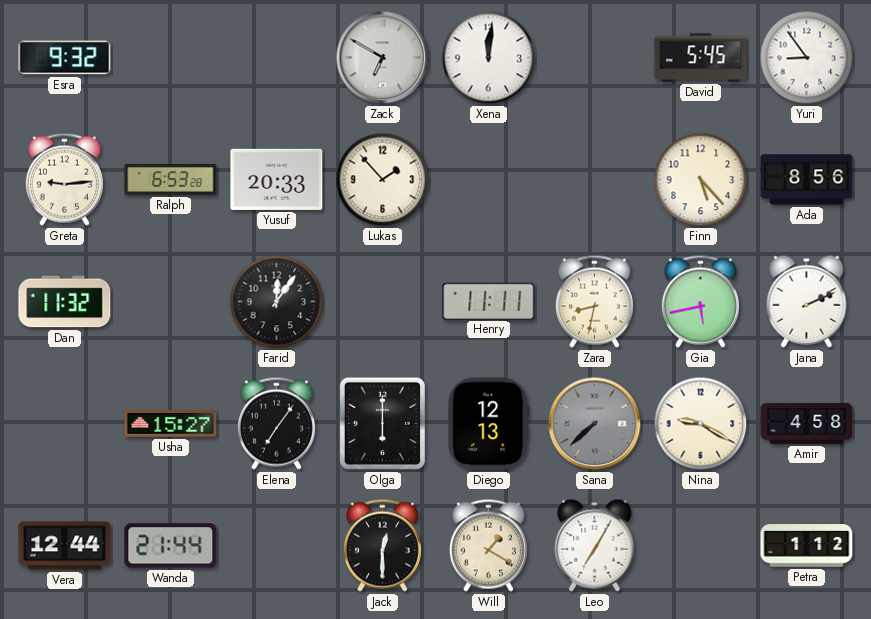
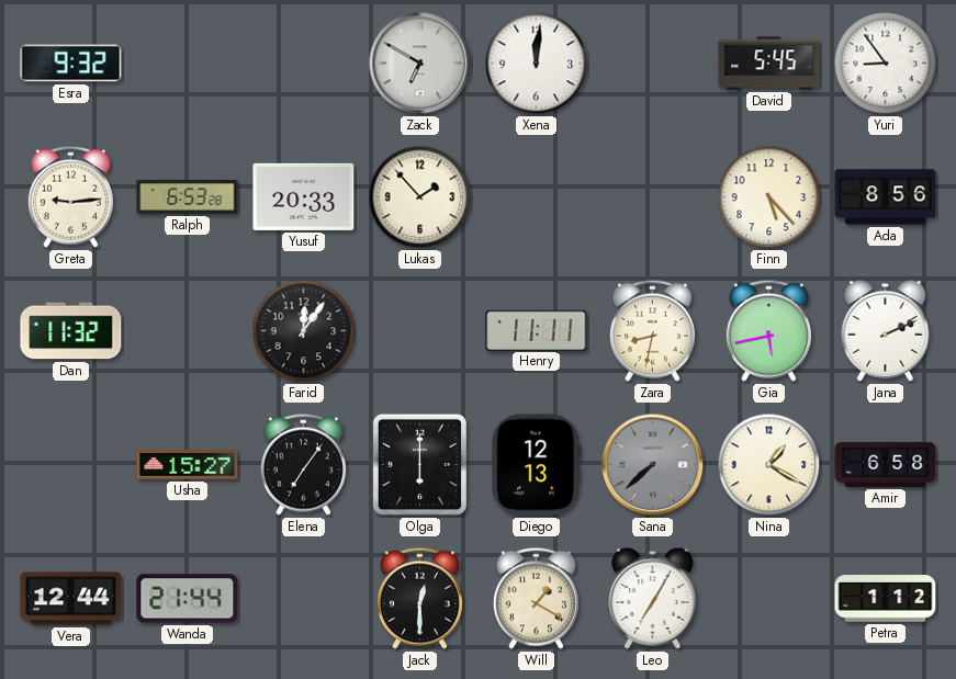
Nina: 9:20 -> 1:20
Amir: 4:58 -> 6:58
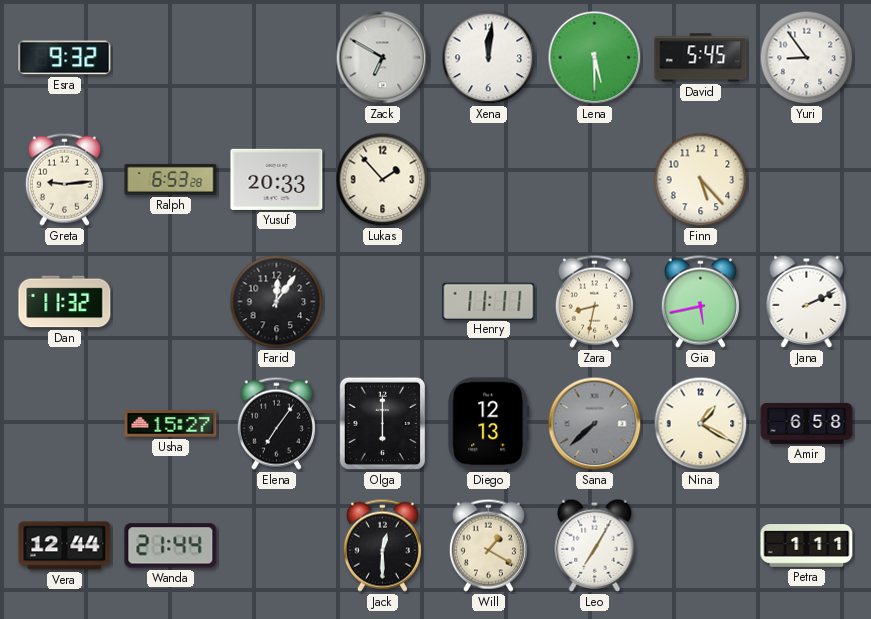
Lena: none -> 5:30
Ada: 8:56 -> none
Petra: 1:12 -> 1:11
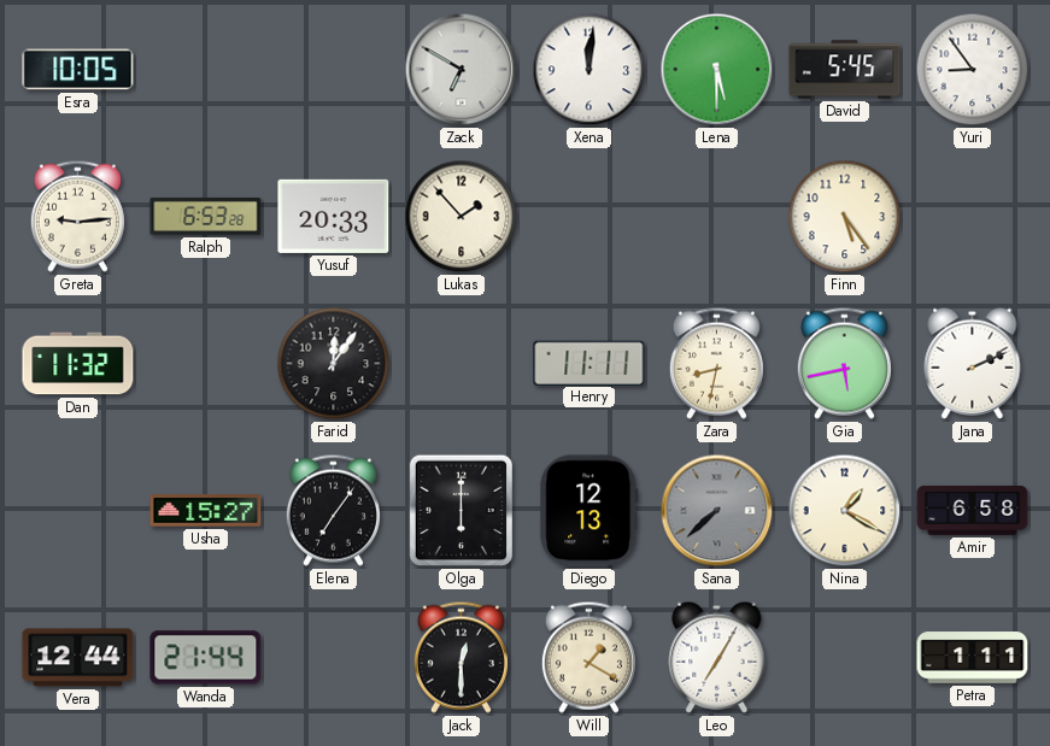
Esra: 9:32 -> 10:05
Finn: 5:23 -> 5:24
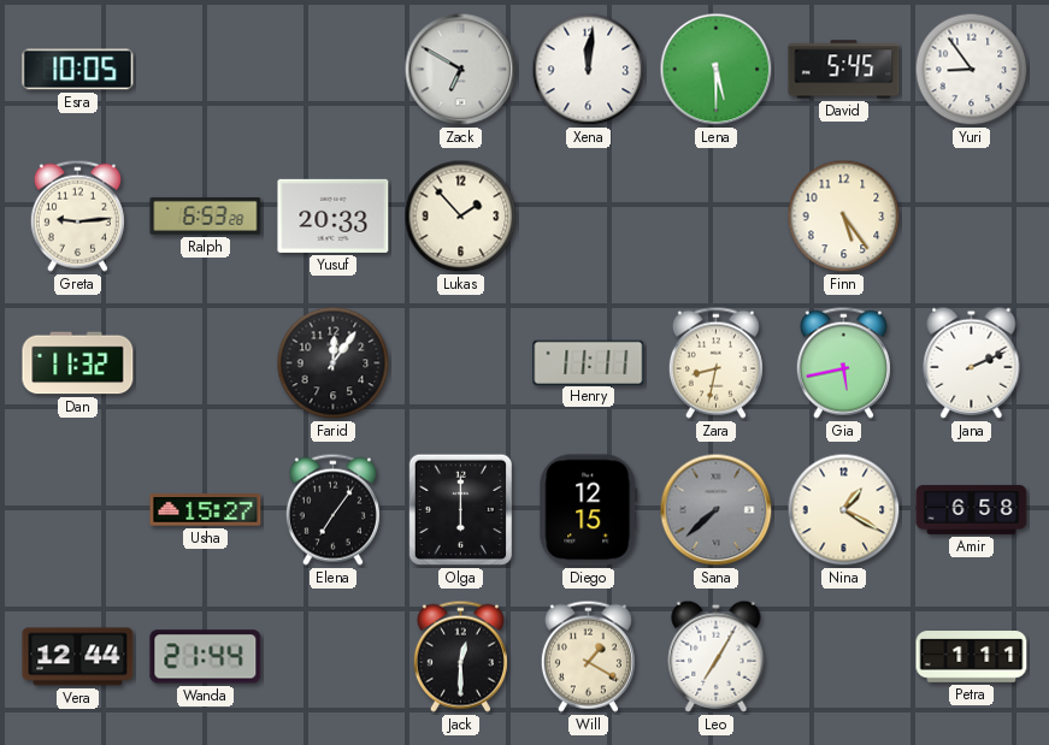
Diego: 12:13 -> 12:15
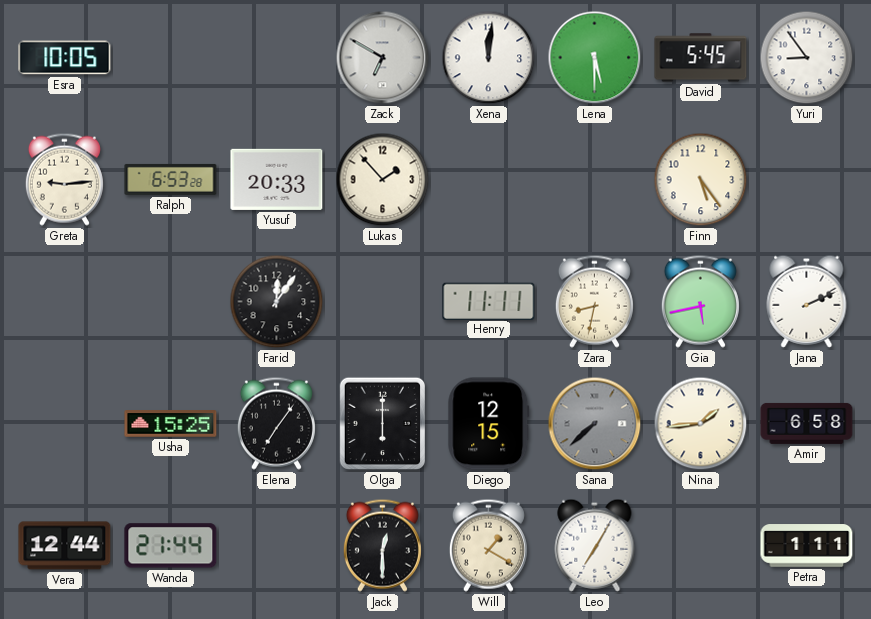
Dan: 11:32 -> none
Usha: 15:27 -> 15:25
Nina: 1:20 -> 1:44
